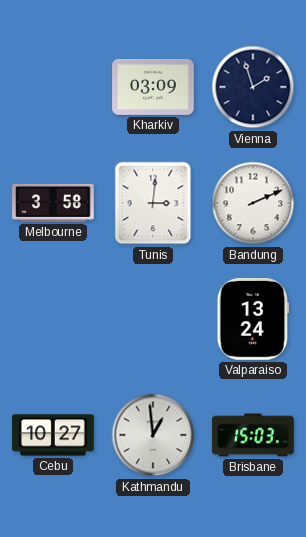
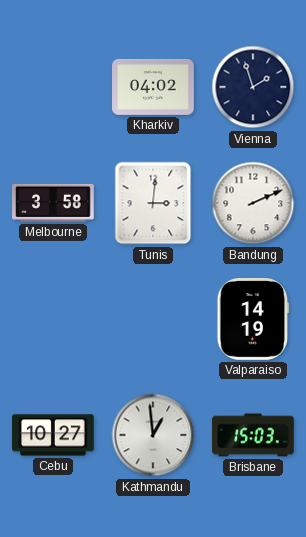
Kharkiv: 03:09 -> 04:02
Valparaiso: 13:24 -> 14:19
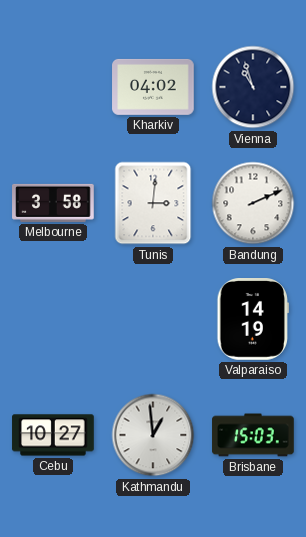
Vienna: 1:57 -> 10:57
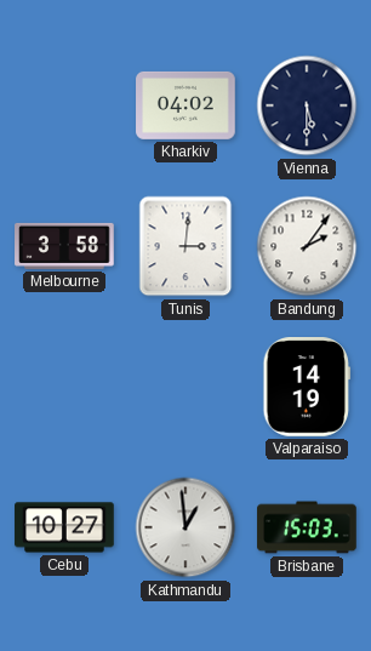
Vienna: 10:57 -> 5:30
Bandung: 2:11 -> 2:06
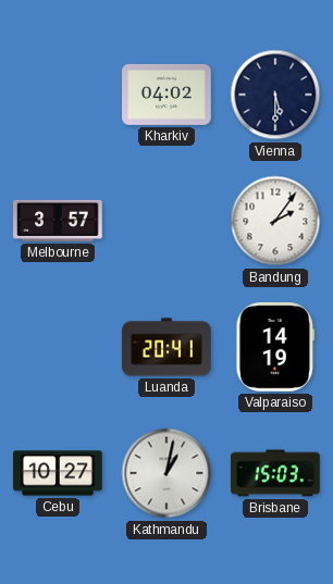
Melbourne: 3:58 -> 3:57
Tunis: 3:01 -> none
Luanda: none -> 20:41
Kathmandu: 12:59 -> 1:02
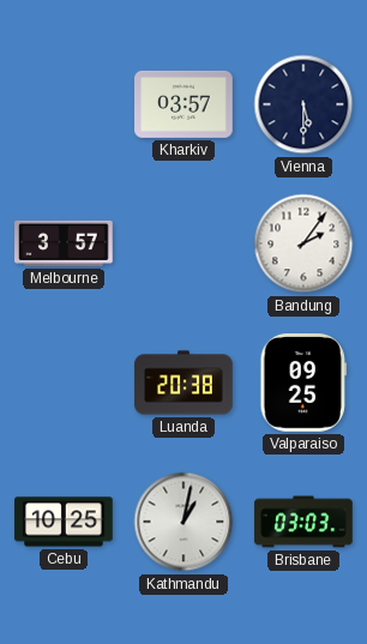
Kharkiv: 04:02 -> 03:57
Luanda: 20:41 -> 20:38
Valparaiso: 14:19 -> 09:25
Cebu: 10:27 -> 10:25
Brisbane: 15:03 -> 03:03
